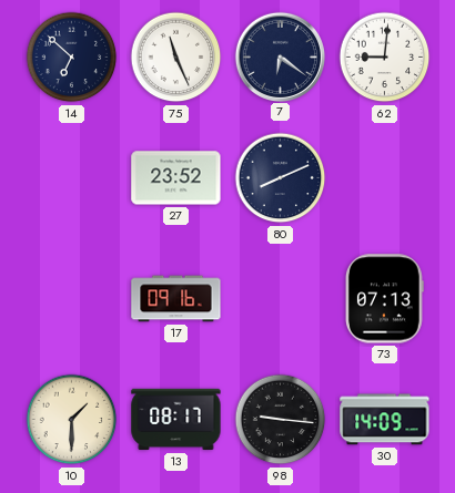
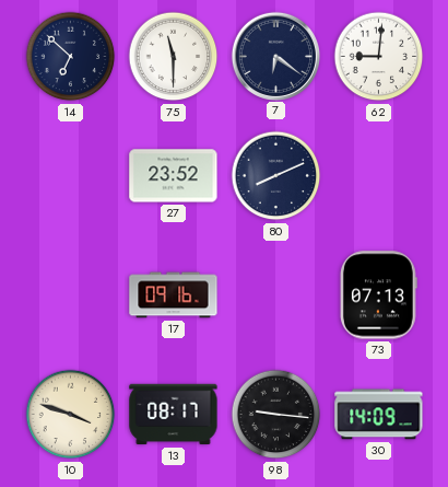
75: 11:26 -> 11:30
10: 1:30 -> 3:48
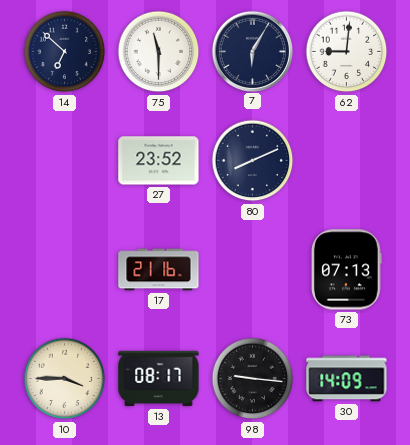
7: 6:21 -> 6:05
17: 09:16 -> 21:16
10: 3:48 -> 3:45
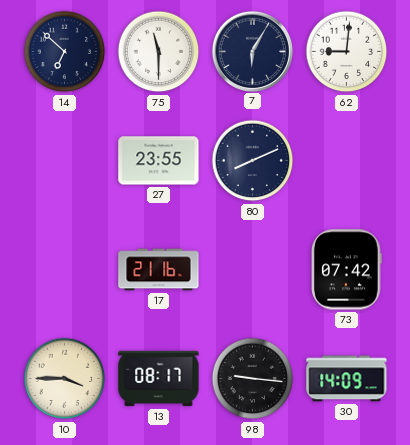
27: 23:52 -> 23:55
73: 07:13 -> 07:42
